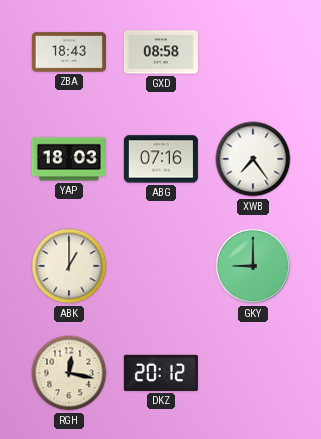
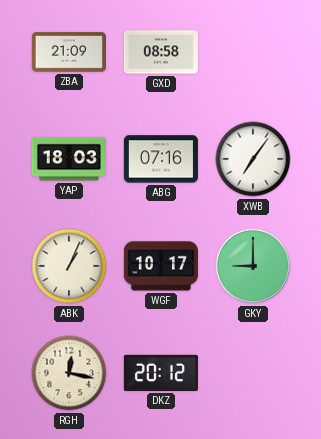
ZBA: 18:43 -> 21:09
XWB: 7:24 -> 7:06
ABK: 1:00 -> 1:04
WGF: none -> 10:17
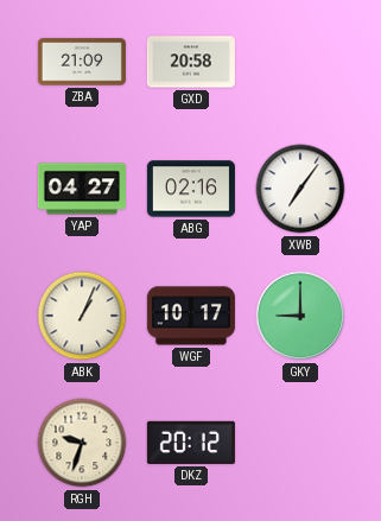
GXD: 08:58 -> 20:58
YAP: 18:03 -> 04:27
ABG: 07:16 -> 02:16
RGH: 12:17 -> 9:33
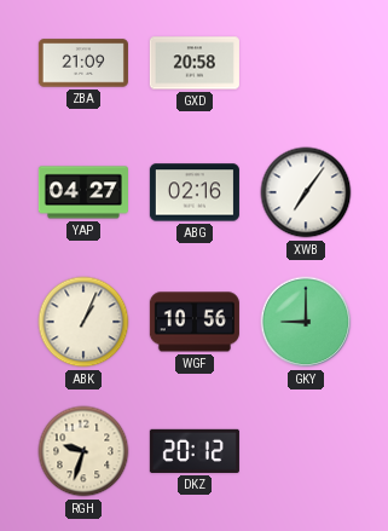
WGF: 10:17 -> 10:56
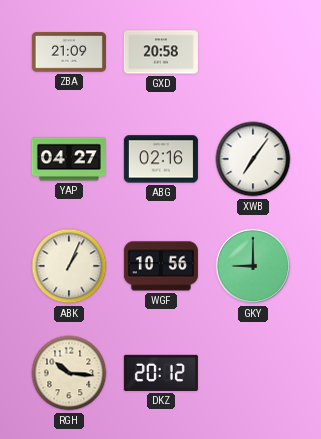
RGH: 9:33 -> 10:16
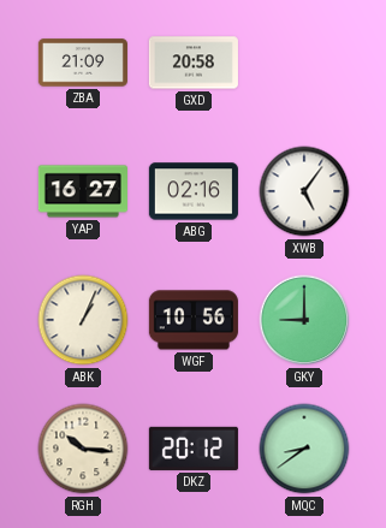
YAP: 04:27 -> 16:27
XWB: 7:06 -> 5:06
MQC: none -> 8:39
